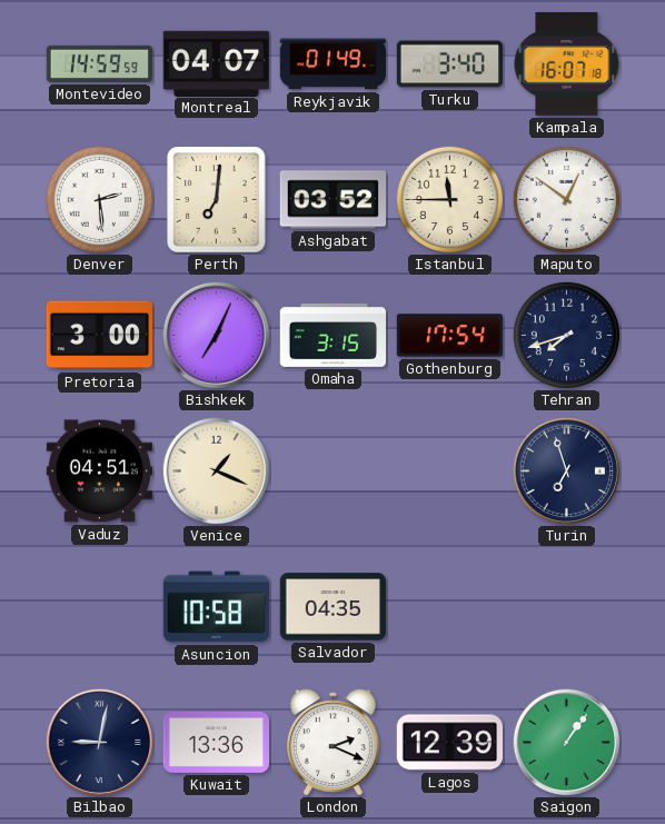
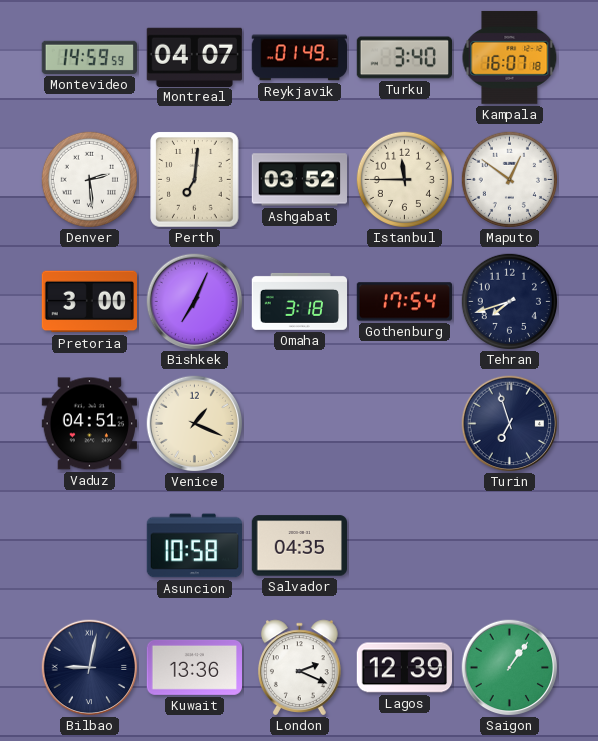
Omaha: 3:15 -> 3:18
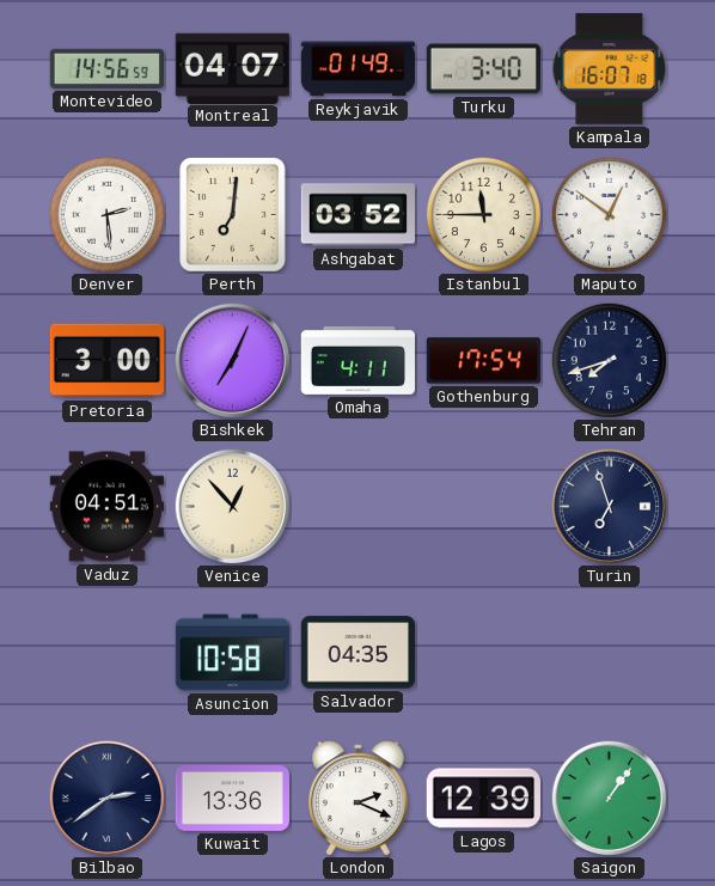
Montevideo: 14:59 -> 14:56
Omaha: 3:18 -> 4:11
Venice: 1:19 -> 12:53
Bilbao: 9:02 -> 2:39
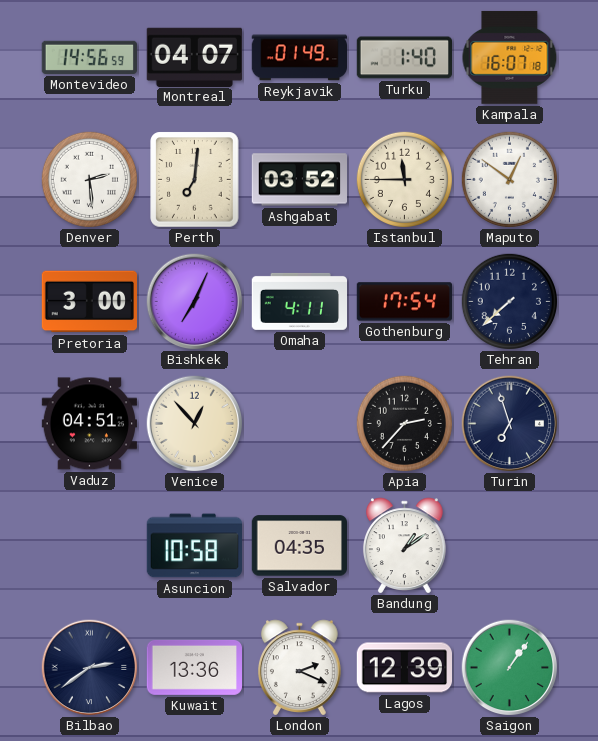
Turku: 3:40 -> 1:40
Tehran: 7:42 -> 7:38
Apia: none -> 2:37
Bandung: none -> 1:09
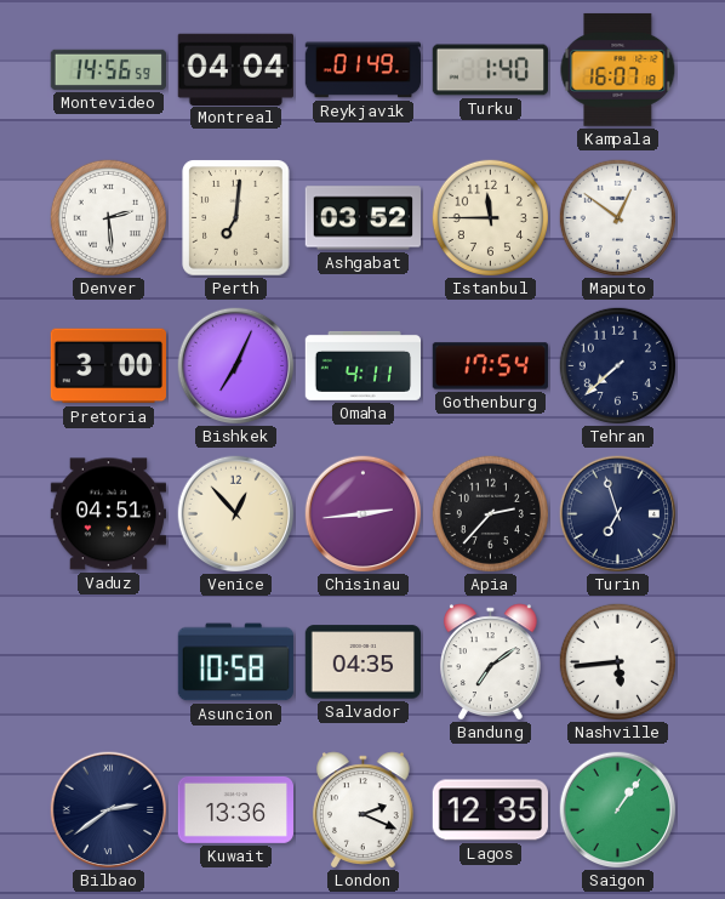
Montreal: 04:07 -> 04:04
Chisinau: none -> 2:44
Bandung: 1:09 -> 7:09
Nashville: none -> 5:44
Lagos: 12:39 -> 12:35
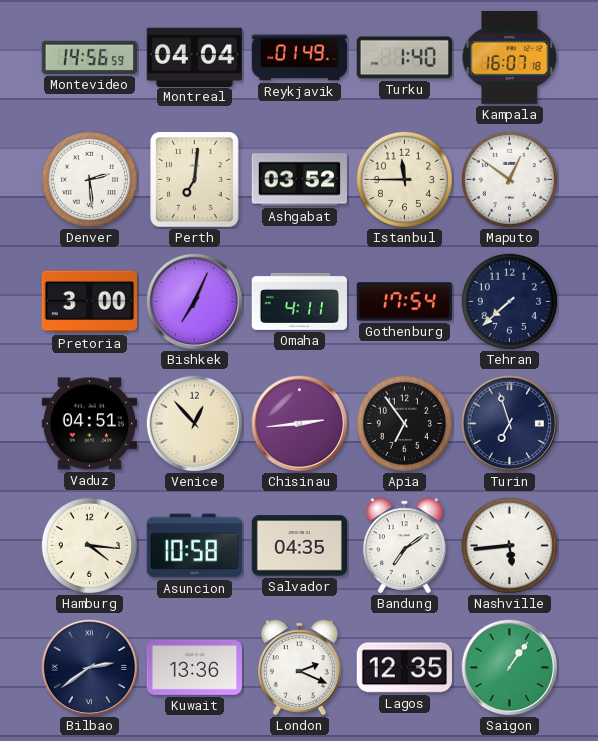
Apia: 2:37 -> 6:54
Hamburg: none -> 4:16
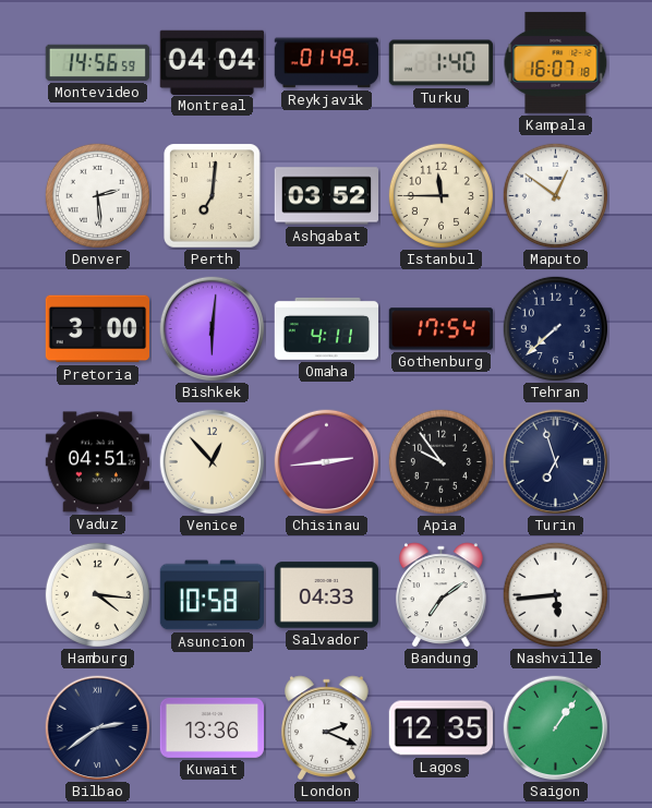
Bishkek: 7:04 -> 6:01
Apia: 6:54 -> 9:54
Salvador: 04:35 -> 04:33
